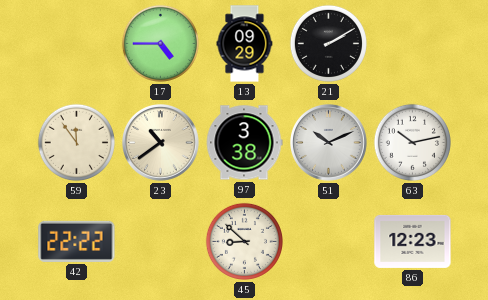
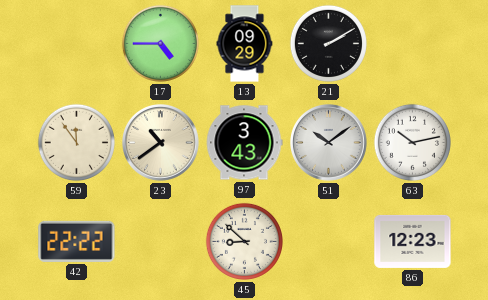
97: 3:38 -> 3:43
51: 10:11 -> 10:09
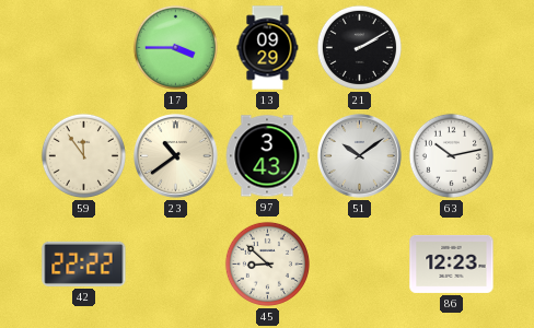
17: 4:45 -> 3:45
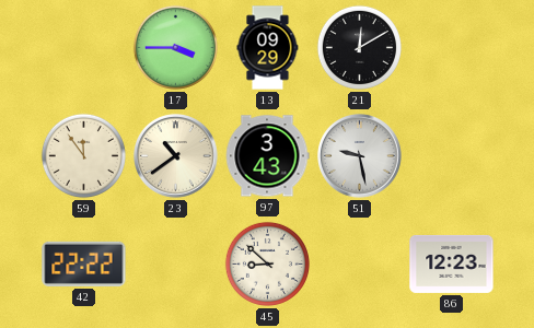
21: 2:10 -> 12:10
51: 10:09 -> 9:28
63: 10:13 -> none
